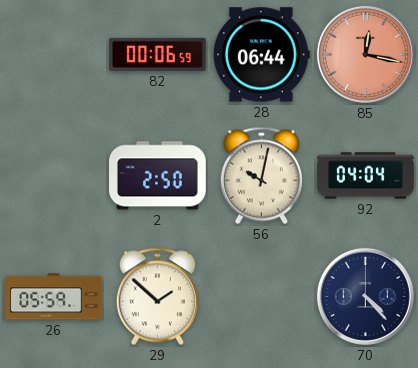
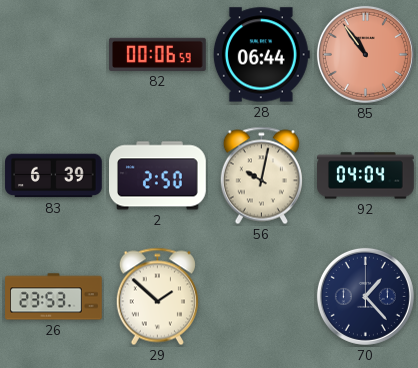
85: 12:17 -> 10:54
83: none -> 6:39
26: 05:59 -> 23:53
70: 4:23 -> 1:23
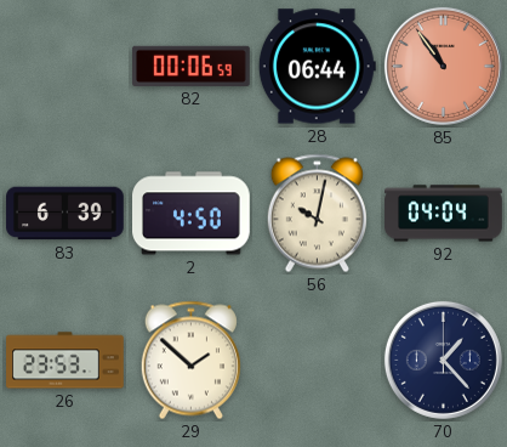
2: 2:50 -> 4:50
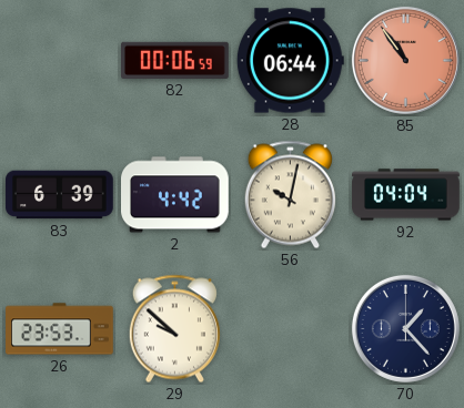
2: 4:50 -> 4:42
29: 1:52 -> 9:52
